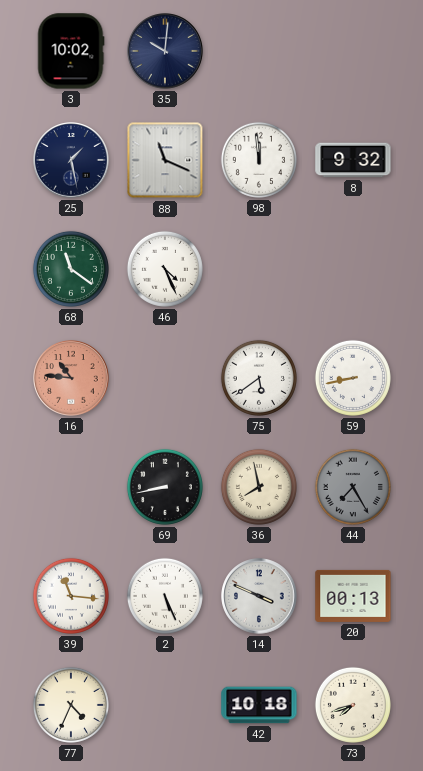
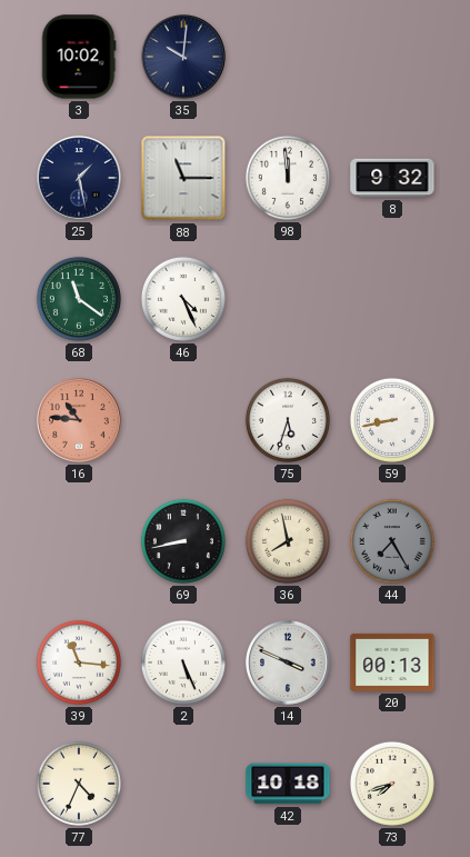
88: 11:19 -> 11:15
75: 5:39 -> 5:33
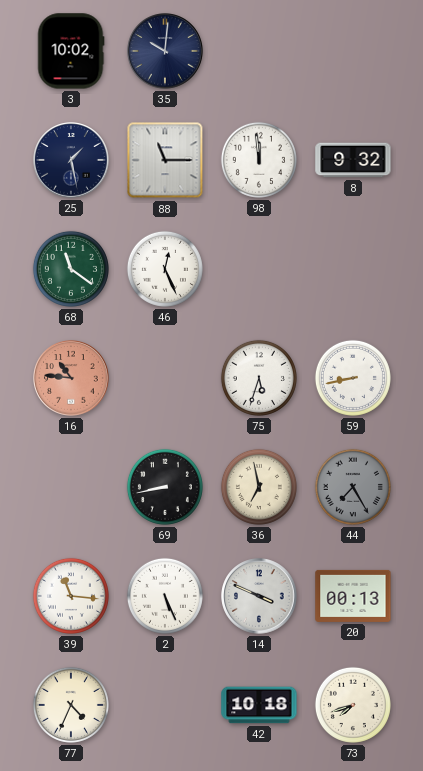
46: 4:26 -> 12:26
36: 7:58 -> 6:58
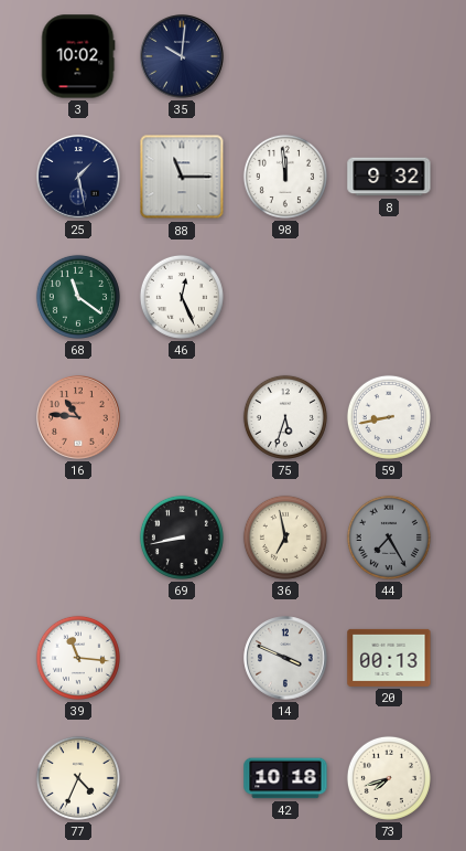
2: 5:26 -> none
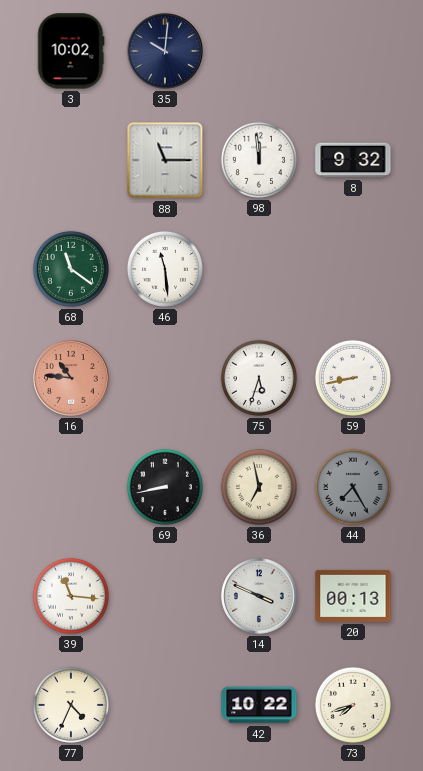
25: 1:28 -> none
46: 12:26 -> 11:29
42: 10:18 -> 10:22
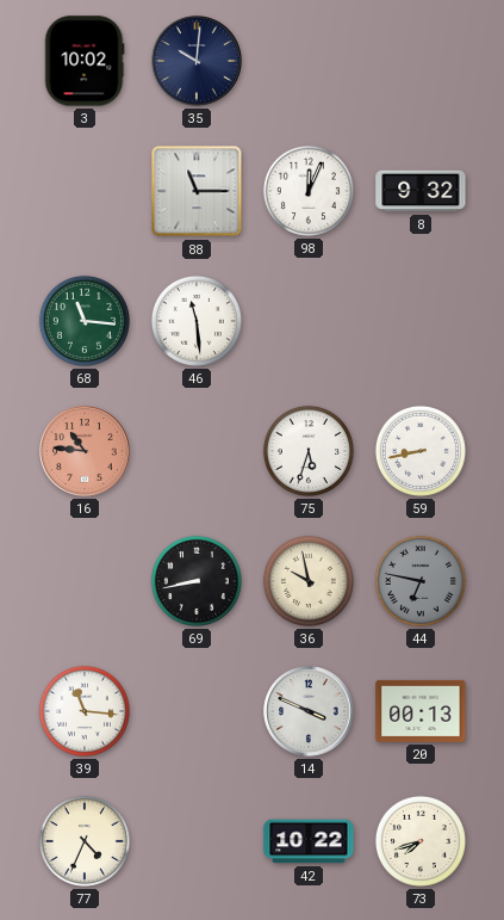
98: 11:59 -> 12:04
68: 11:21 -> 11:16
36: 6:58 -> 9:58
44: 7:25 -> 6:47
